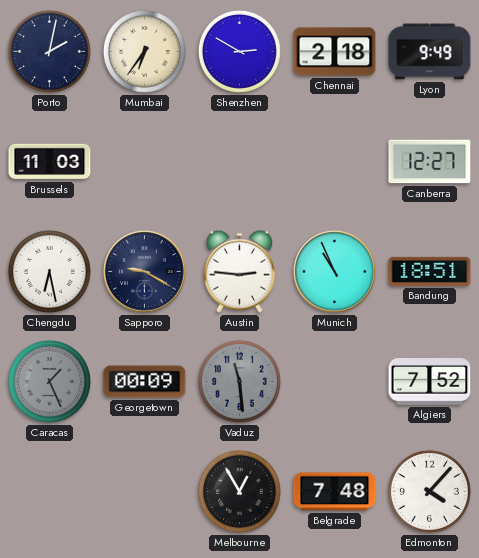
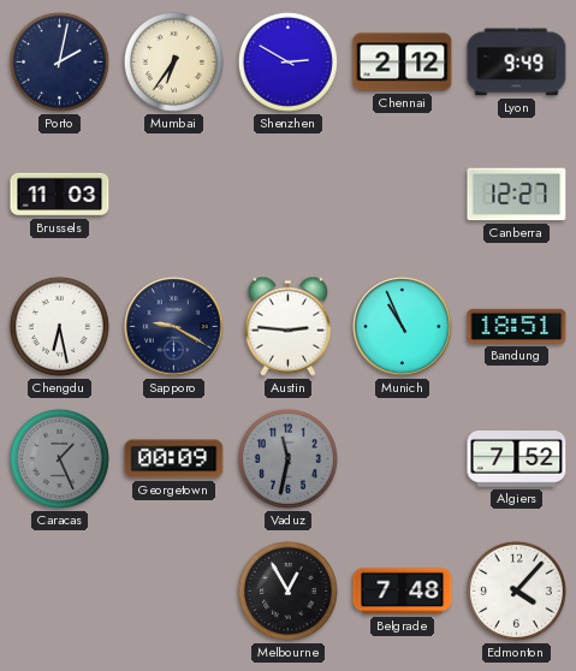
Chennai: 2:18 -> 2:12
Vaduz: 11:29 -> 11:32
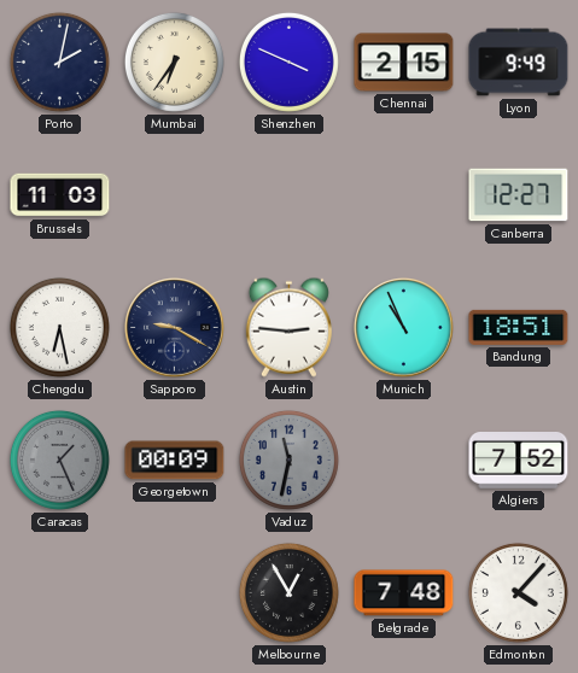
Shenzhen: 2:50 -> 3:49
Chennai: 2:12 -> 2:15
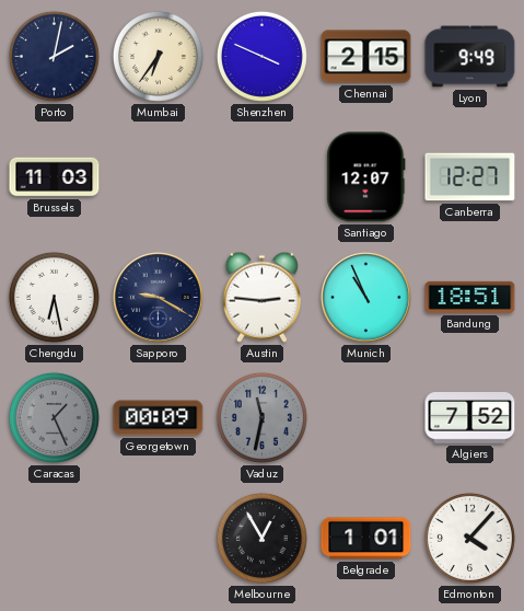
Santiago: none -> 12:07
Belgrade: 7:48 -> 1:01
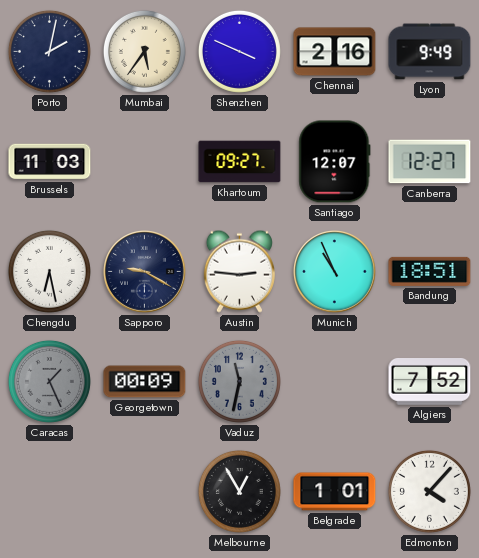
Mumbai: 6:36 -> 5:36
Chennai: 2:15 -> 2:16
Khartoum: none -> 09:27
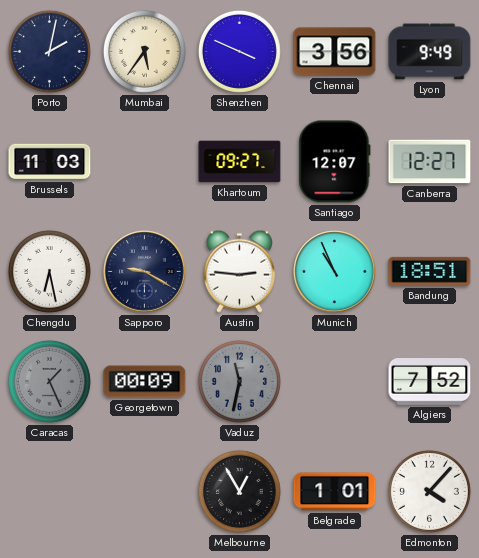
Chennai: 2:16 -> 3:56
